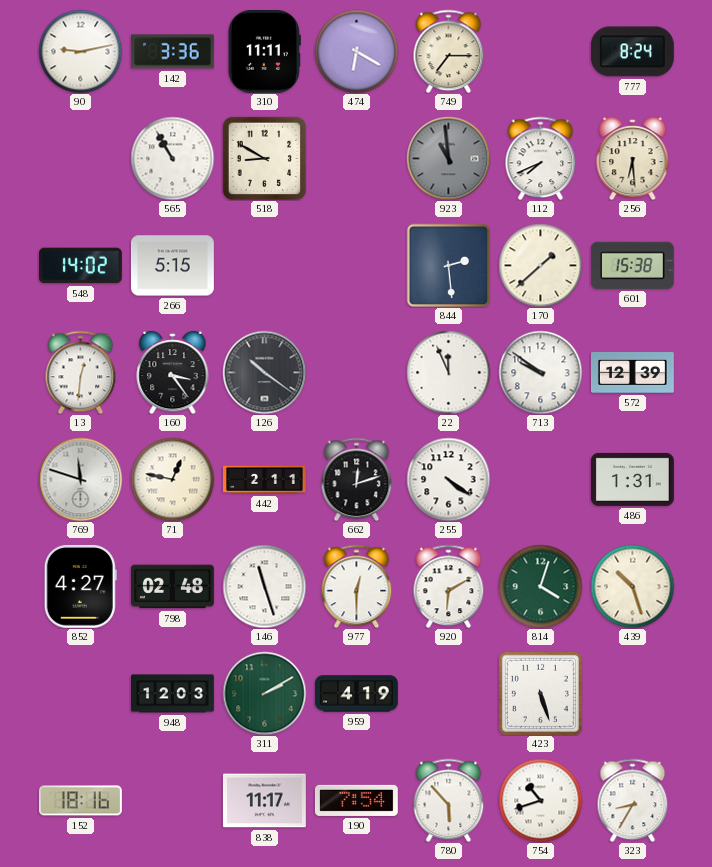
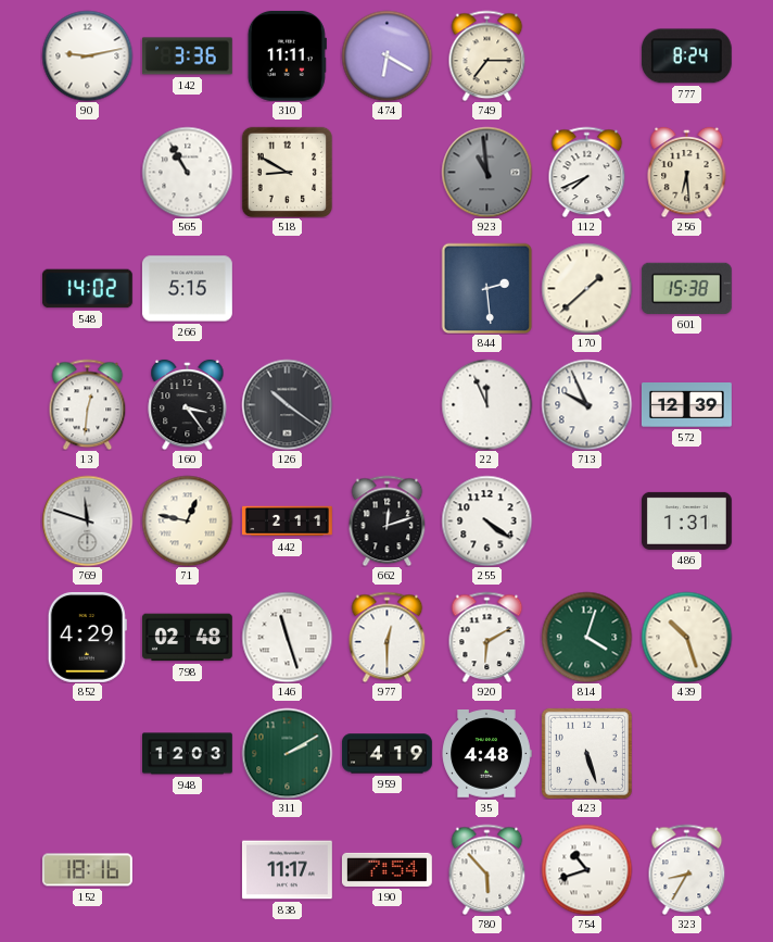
713: 9:51 -> 9:56
852: 4:27 -> 4:29
35: none -> 4:48
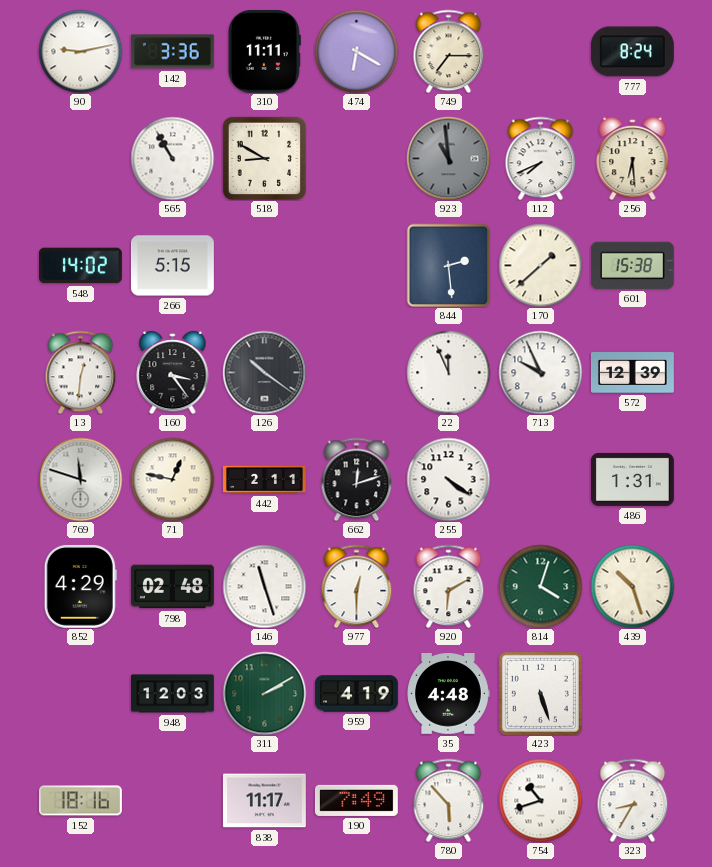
190: 7:54 -> 7:49
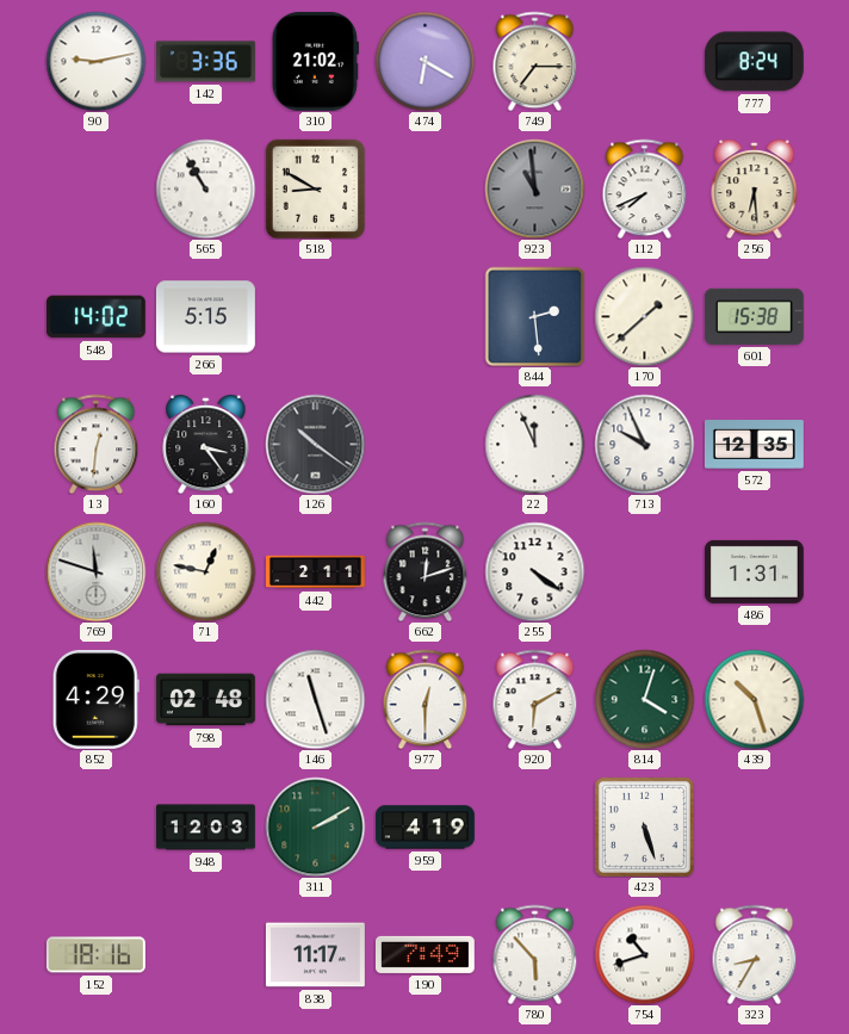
310: 11:11 -> 21:02
572: 12:39 -> 12:35
35: 4:48 -> none
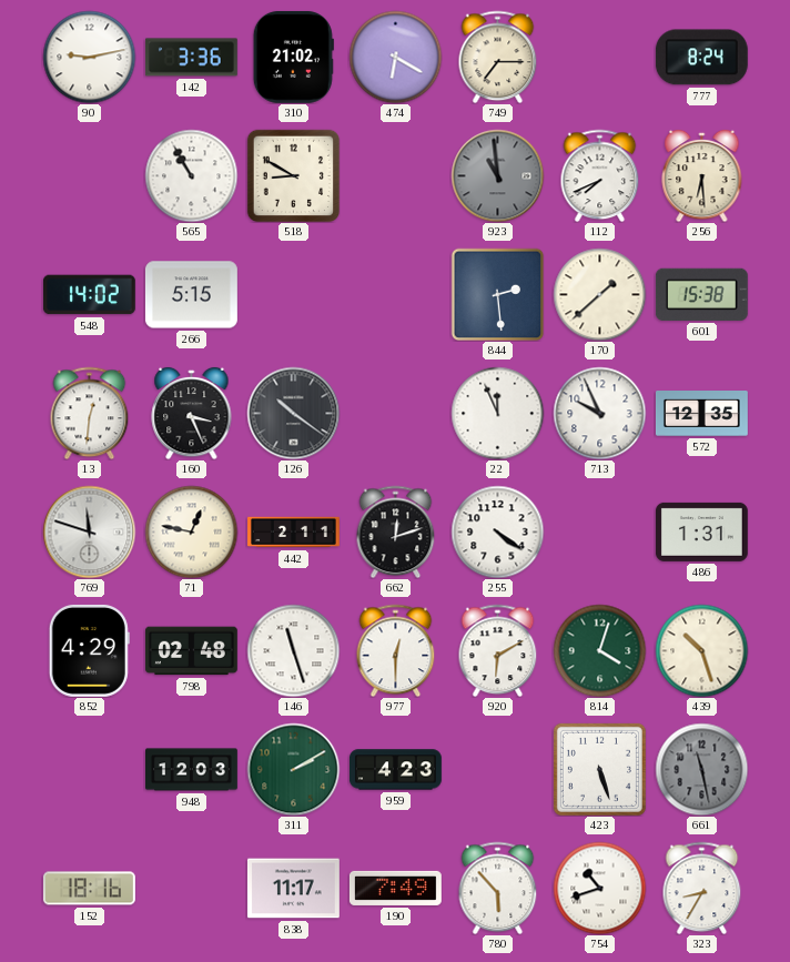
160: 3:24 -> 3:26
959: 4:19 -> 4:23
661: none -> 11:28
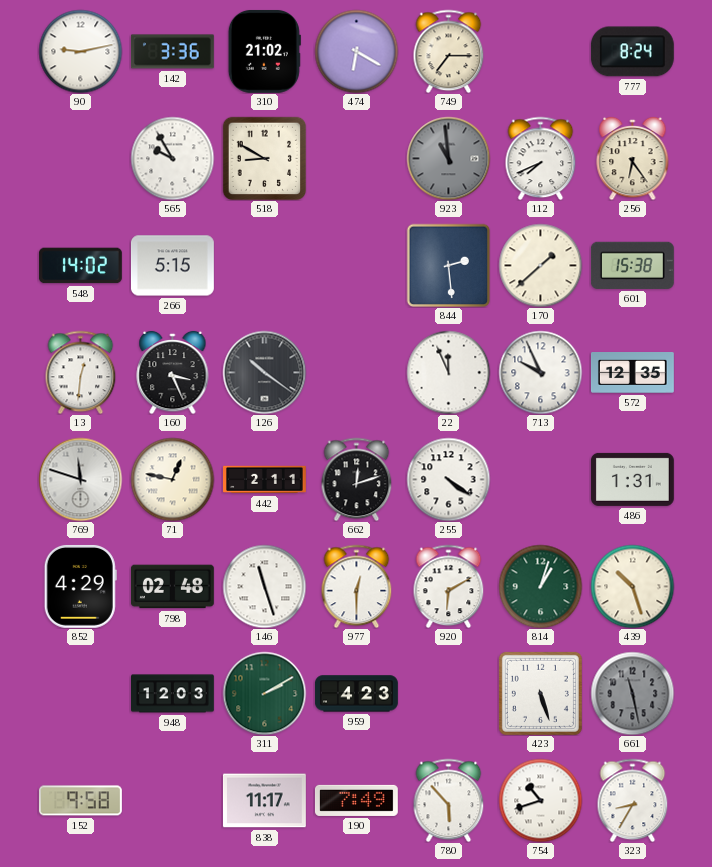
565: 10:55 -> 9:55
256: 6:29 -> 6:24
814: 4:03 -> 1:03
152: 18:16 -> 9:58
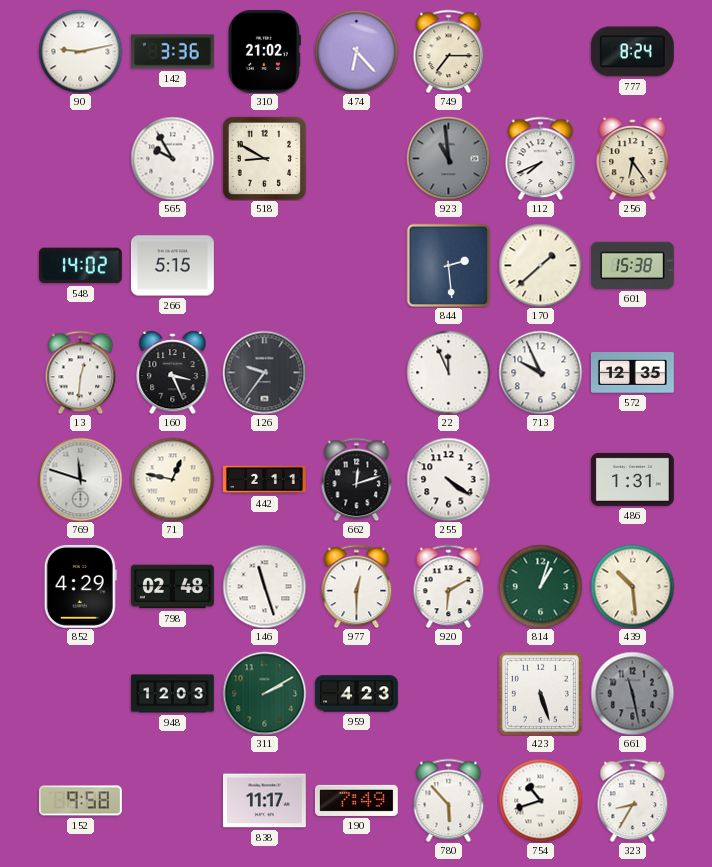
474: 6:20 -> 6:23
126: 10:21 -> 9:36
439: 10:27 -> 10:29
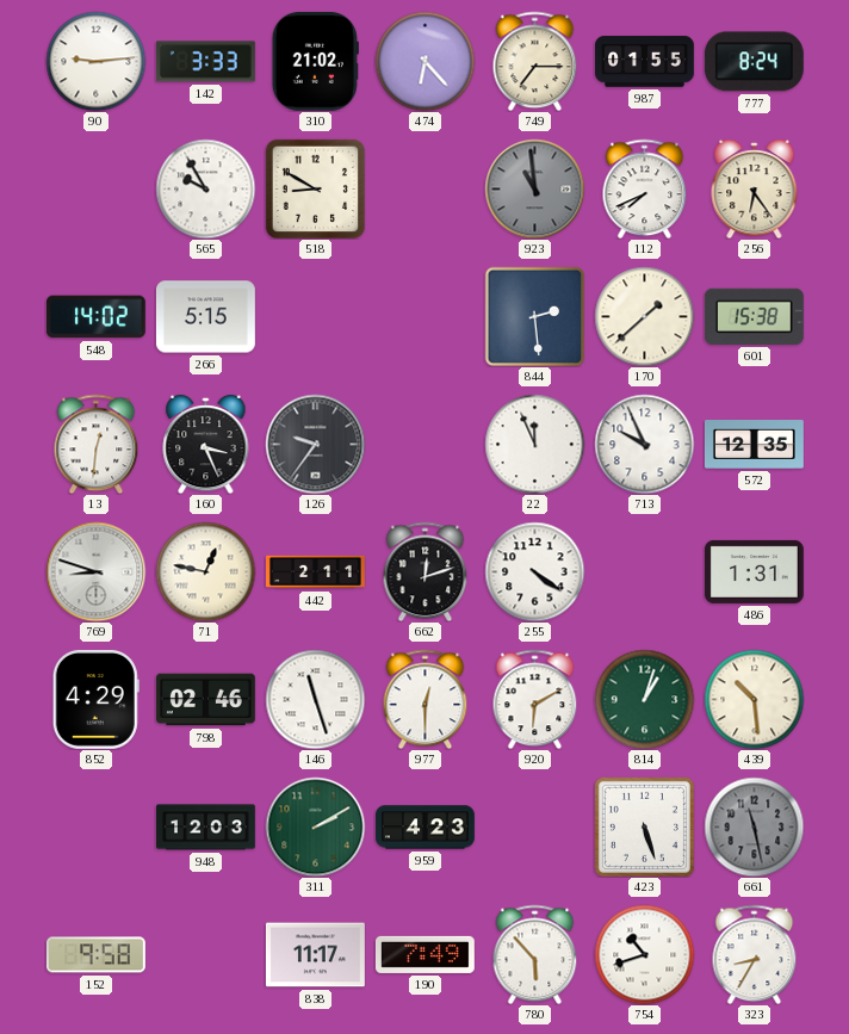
90: 9:13 -> 9:14
142: 3:36 -> 3:33
987: none -> 01:55
769: 11:48 -> 8:48
798: 02:48 -> 02:46
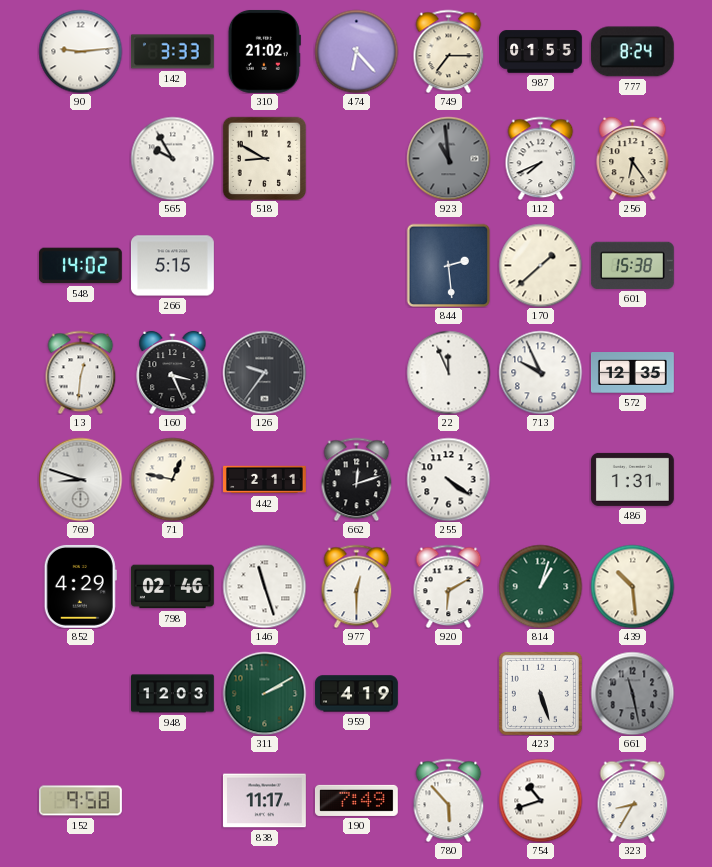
959: 4:23 -> 4:19
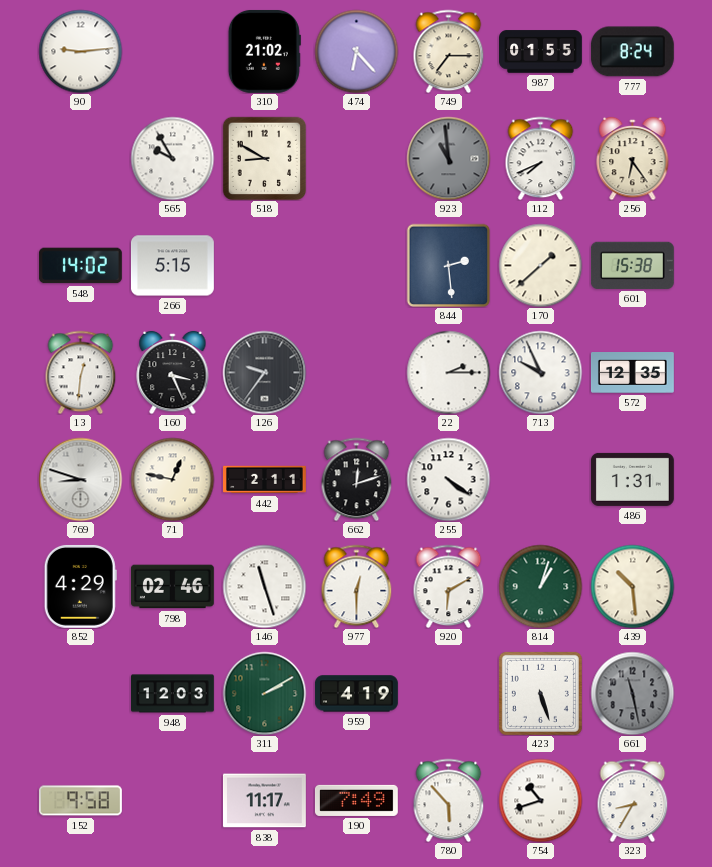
142: 3:33 -> none
22: 11:56 -> 2:15
